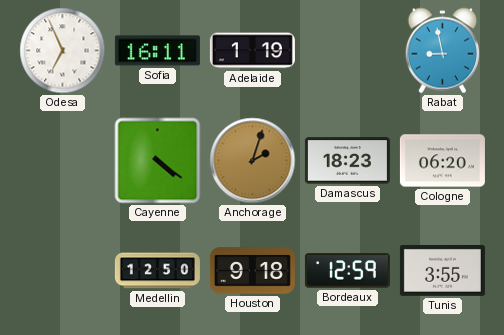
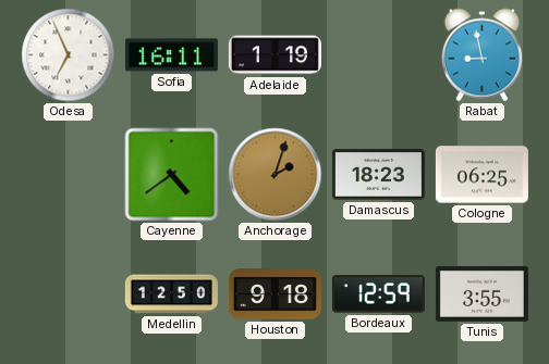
Cayenne: 4:21 -> 4:39
Cologne: 06:20 -> 06:25
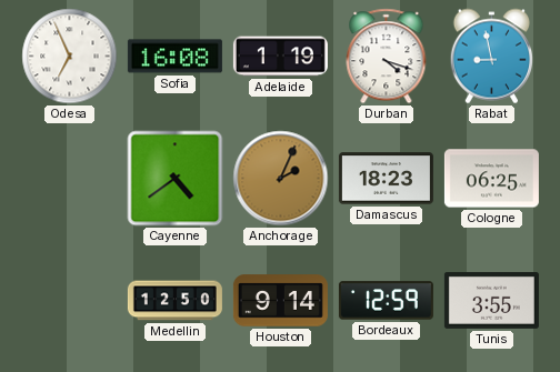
Sofia: 16:11 -> 16:08
Durban: none -> 4:18
Anchorage: 2:03 -> 2:04
Houston: 9:18 -> 9:14
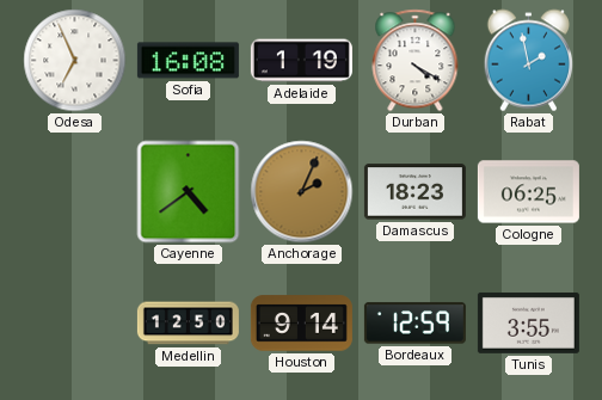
Durban: 4:18 -> 4:20
Rabat: 8:58 -> 1:58
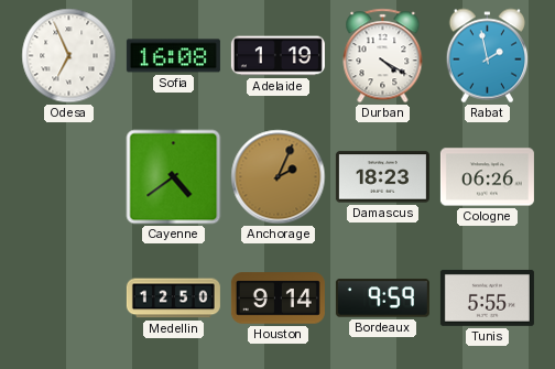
Cologne: 06:25 -> 06:26
Bordeaux: 12:59 -> 9:59
Tunis: 3:55 -> 5:55
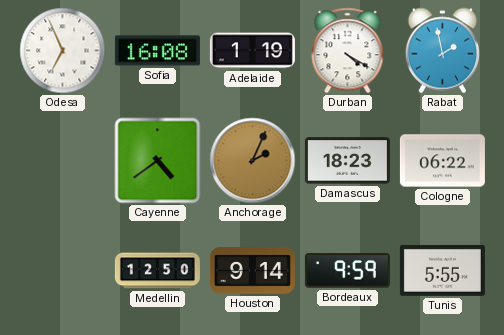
Cologne: 06:26 -> 06:22
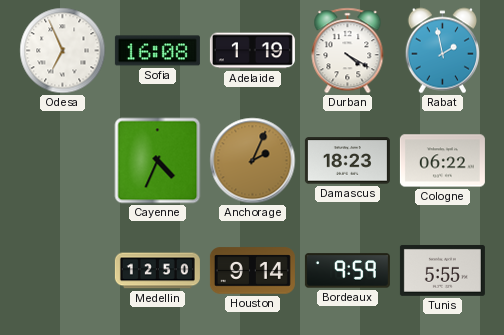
Cayenne: 4:39 -> 4:34
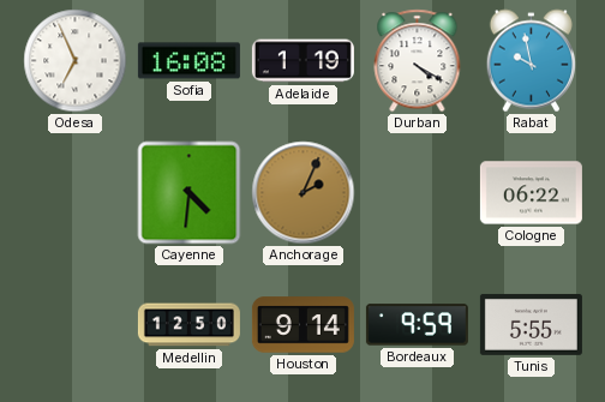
Rabat: 1:58 -> 9:58
Cayenne: 4:34 -> 4:31
Damascus: 18:23 -> none
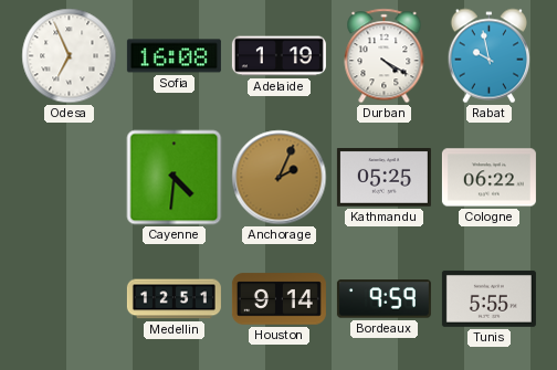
Kathmandu: none -> 05:25
Medellin: 12:50 -> 12:51
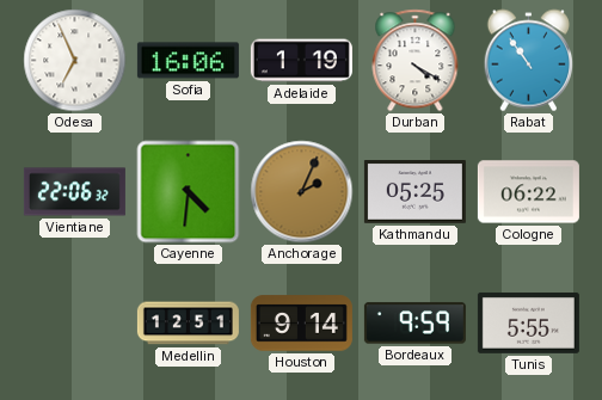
Sofia: 16:08 -> 16:06
Rabat: 9:58 -> 10:54
Vientiane: none -> 22:06
